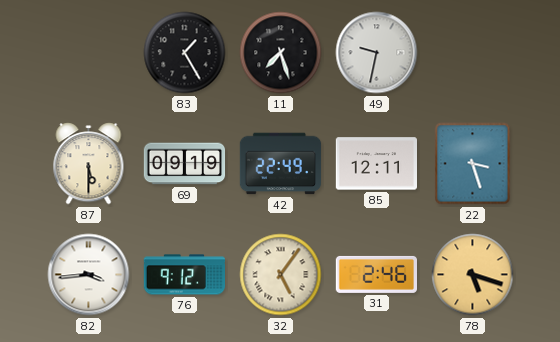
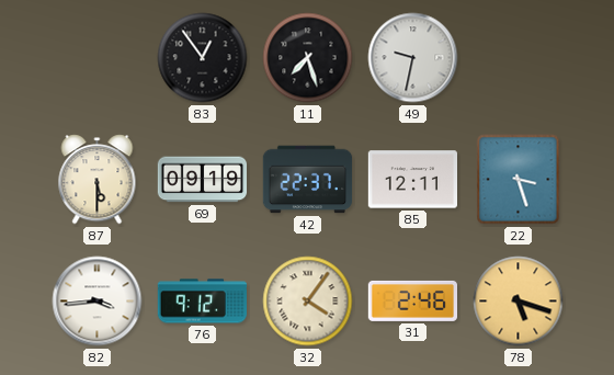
83: 1:25 -> 12:54
42: 22:49 -> 22:37
32: 5:06 -> 4:06
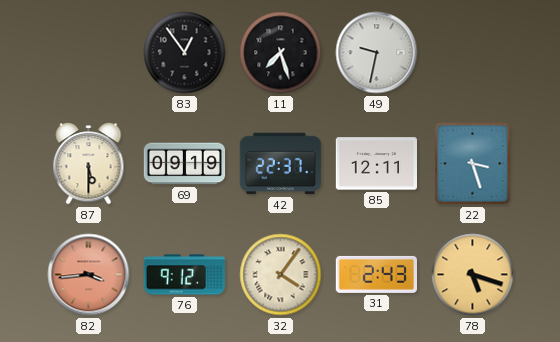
82 dial: white -> salmon
31: 2:46 -> 2:43
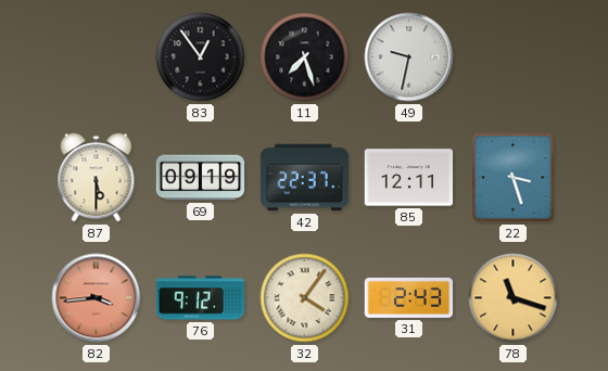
78: 5:18 -> 11:18
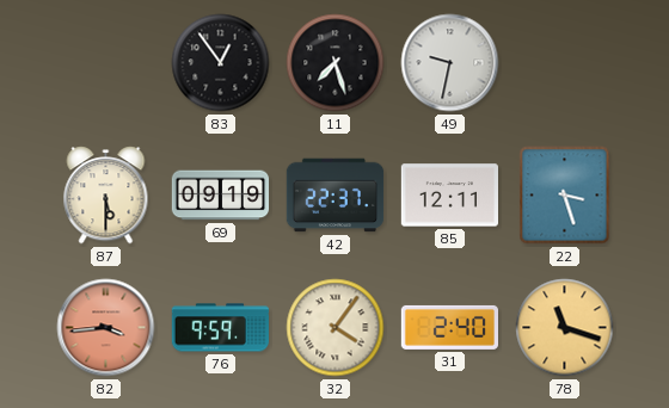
76: 9:12 -> 9:59
31: 2:43 -> 2:40
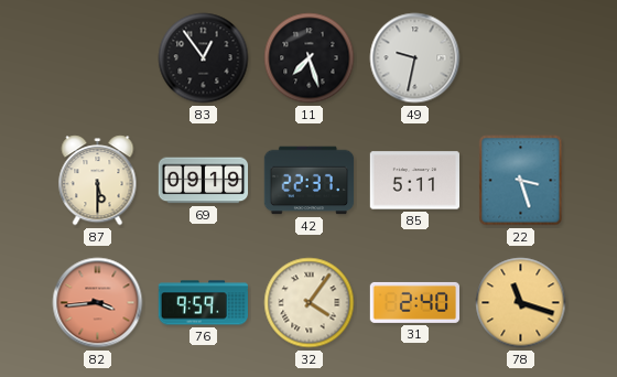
85: 12:11 -> 5:11
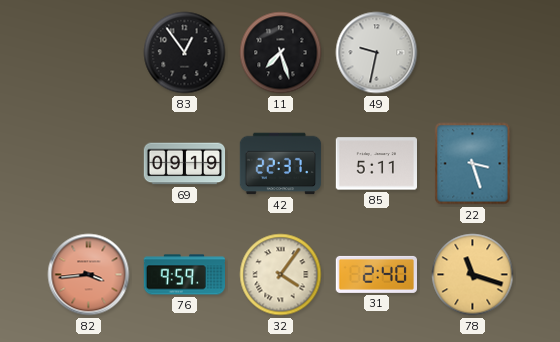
87: 5:30 -> none
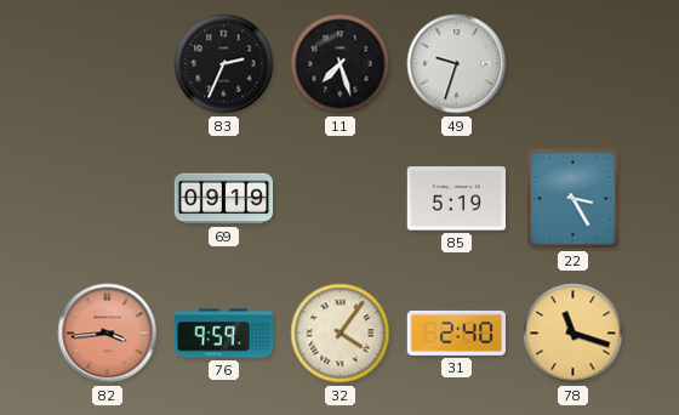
83: 12:54 -> 2:34
49: 9:32 -> 9:33
42: 22:37 -> none
85: 5:11 -> 5:19
22: 3:27 -> 3:25
